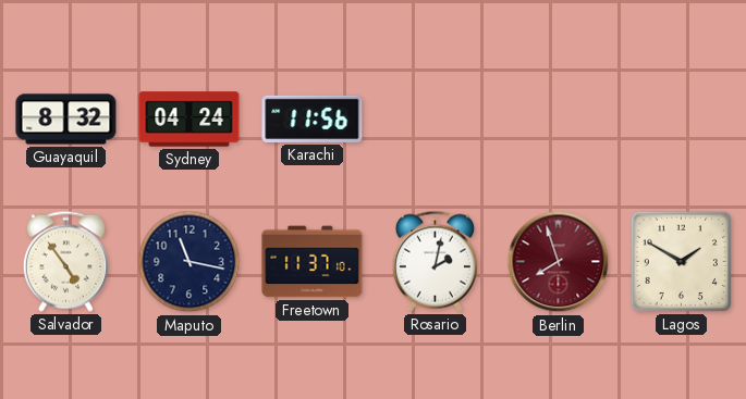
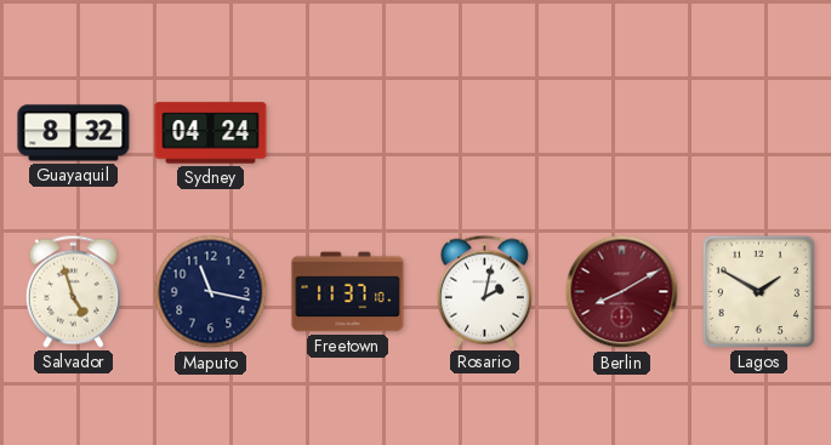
Karachi: 11:56 -> none
Salvador: 4:54 -> 4:57
Berlin: 7:57 -> 8:10
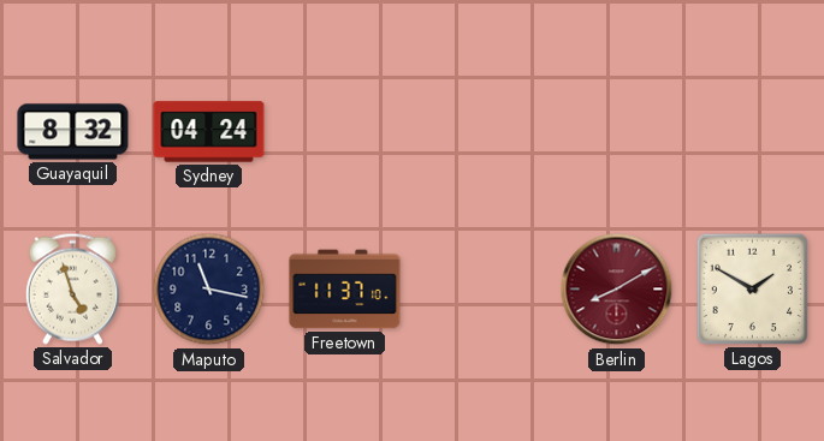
Rosario: 2:02 -> none
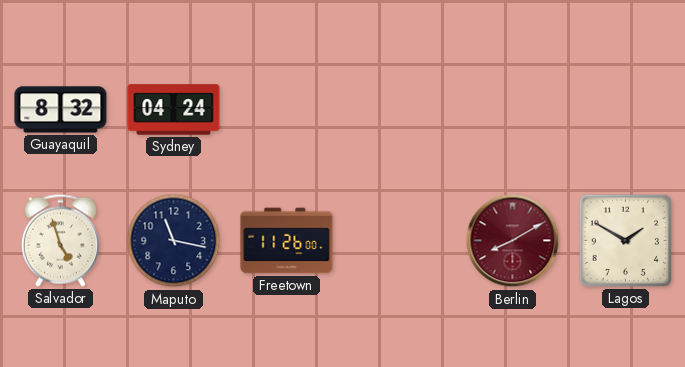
Freetown: 11:37 -> 11:26
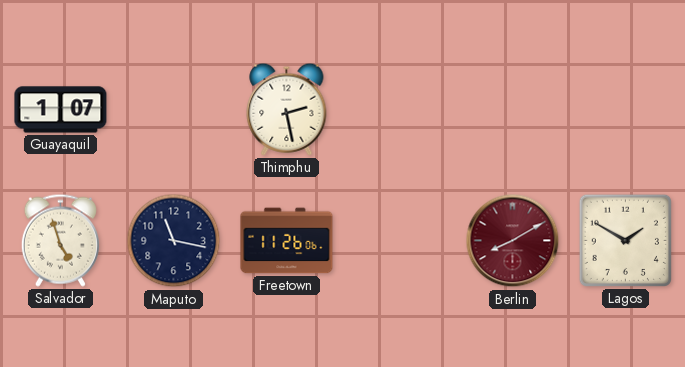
Guayaquil: 8:32 -> 1:07
Sydney: 04:24 -> none
Thimphu: none -> 2:28
Freetown: 11:26:00 -> 11:26:06
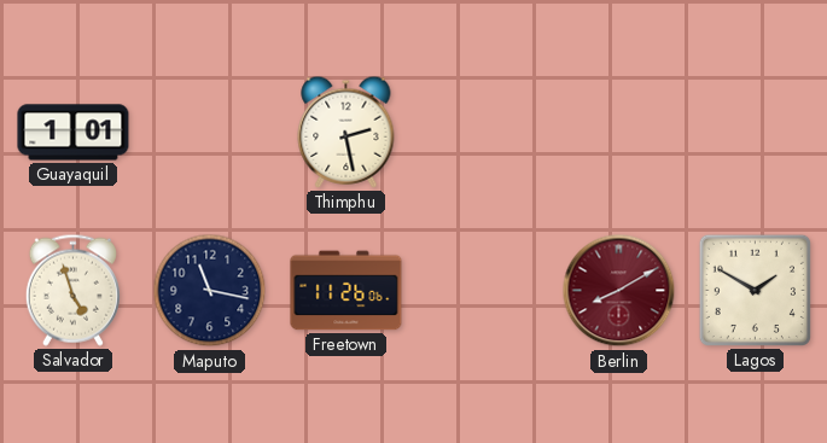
Guayaquil: 1:07 -> 1:01
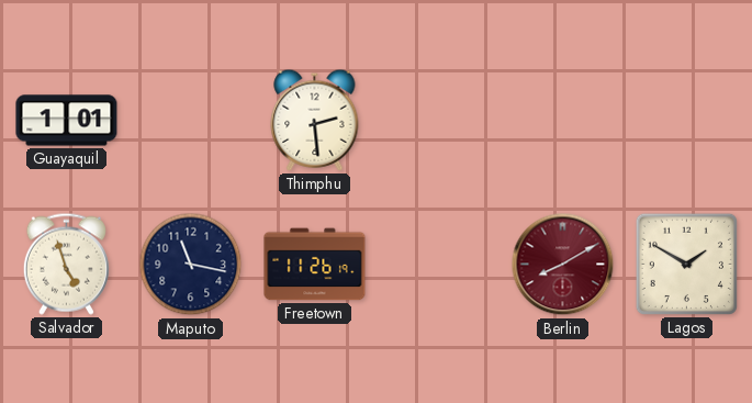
Thimphu: 2:28 -> 2:29
Freetown: 11:26:06 -> 11:26:19
